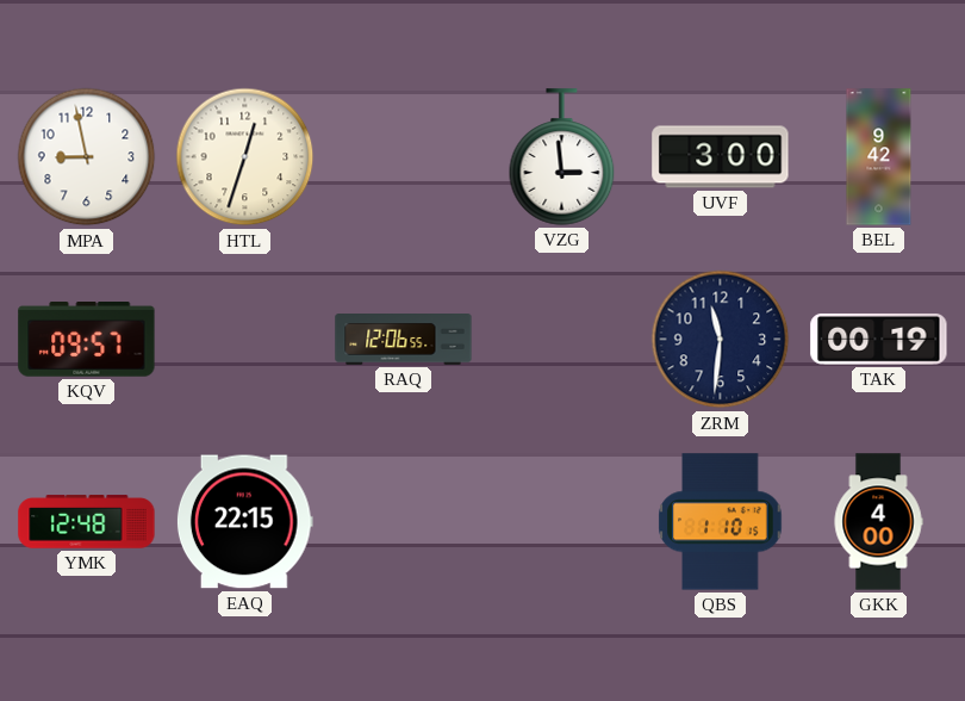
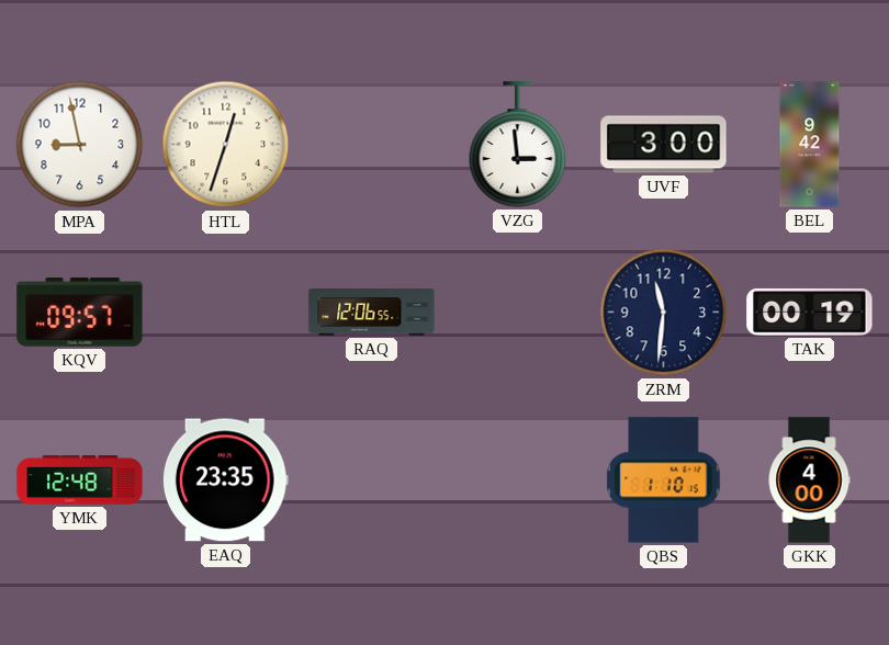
EAQ: 22:15 -> 23:35
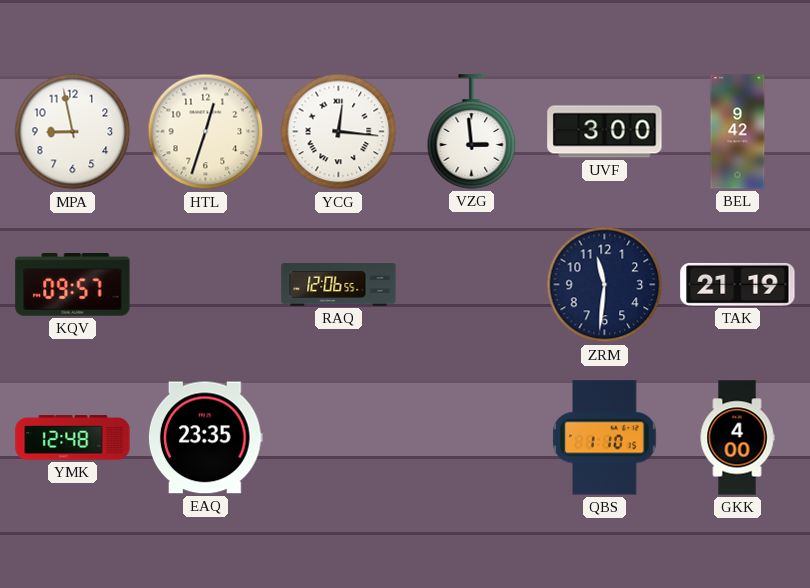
YCG: none -> 12:16
TAK: 00:19 -> 21:19
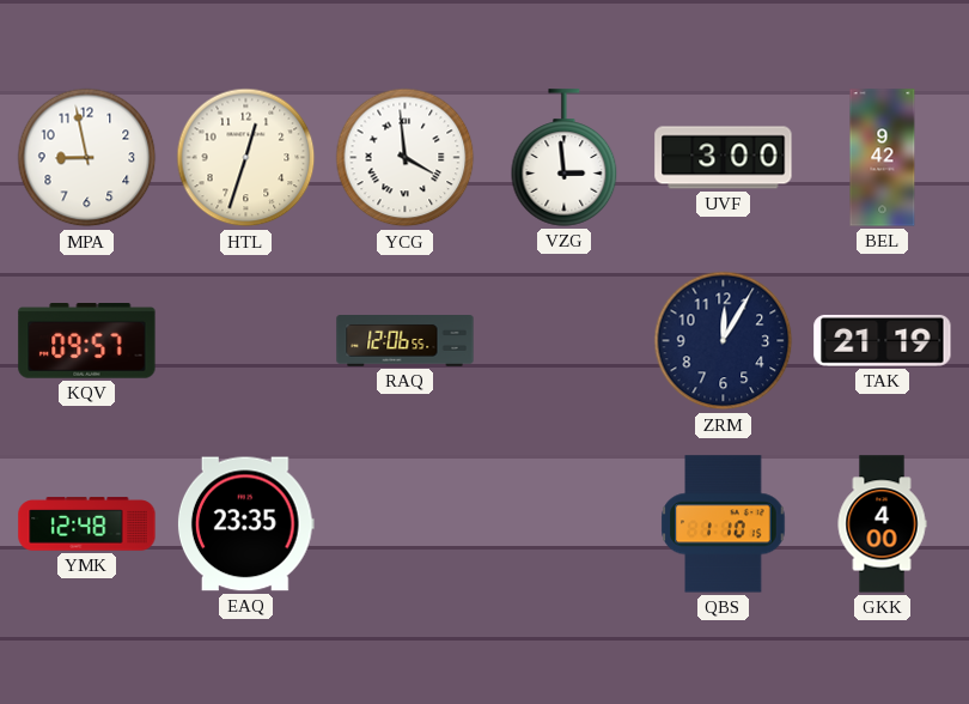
YCG: 12:16 -> 3:59
ZRM: 11:31 -> 12:05
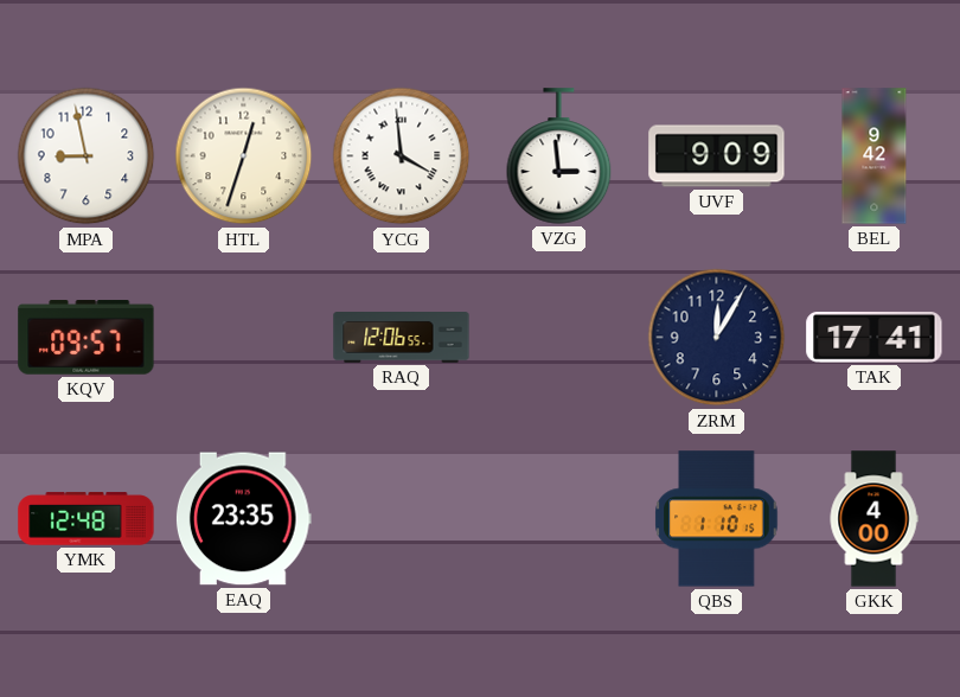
UVF: 3:00 -> 9:09
TAK: 21:19 -> 17:41
